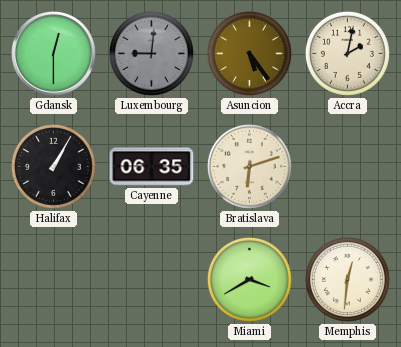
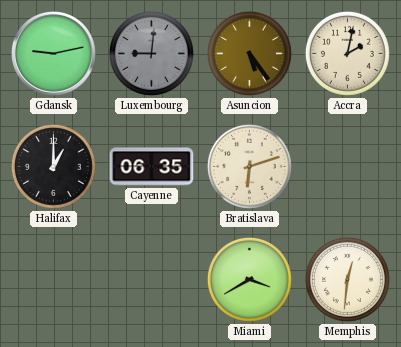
Gdansk: 12:30 -> 9:13
Halifax: 1:05 -> 1:00
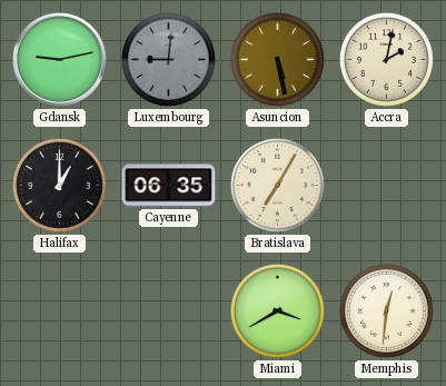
Asuncion: 5:24 -> 5:28
Bratislava: 6:12 -> 7:05
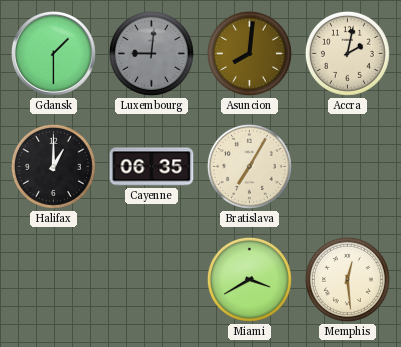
Gdansk: 9:13 -> 1:30
Asuncion: 5:28 -> 8:01
Memphis: 12:31 -> 12:29
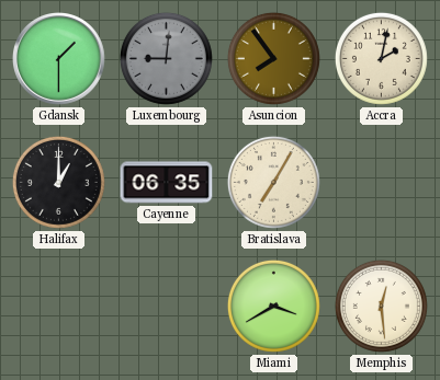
Asuncion: 8:01 -> 7:54
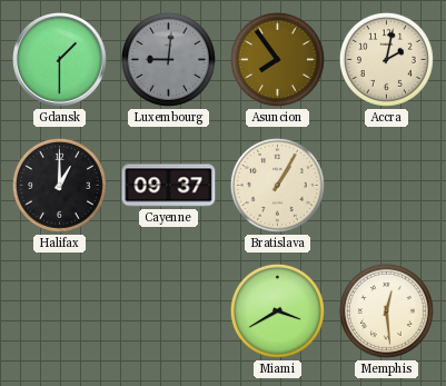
Cayenne: 06:35 -> 09:37
Bratislava: 7:05 -> 1:05
